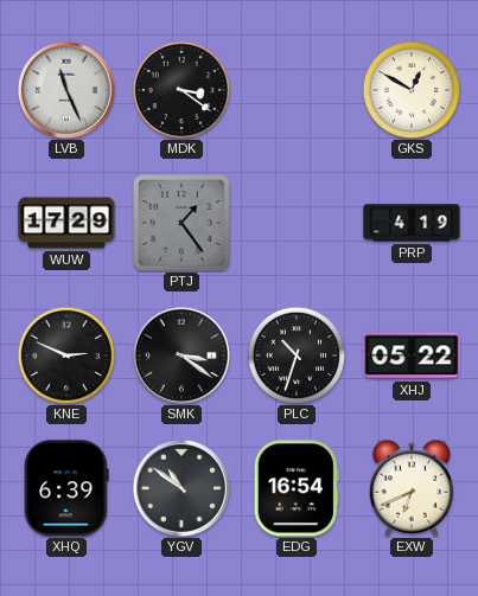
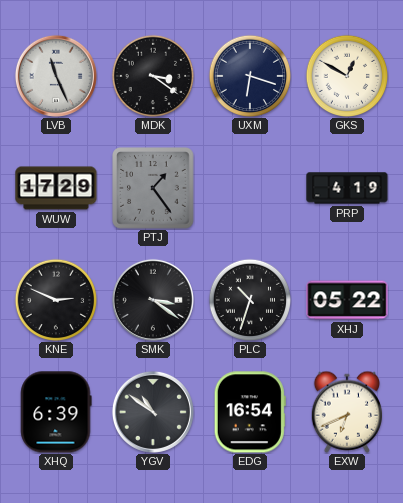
UXM: none -> 6:18
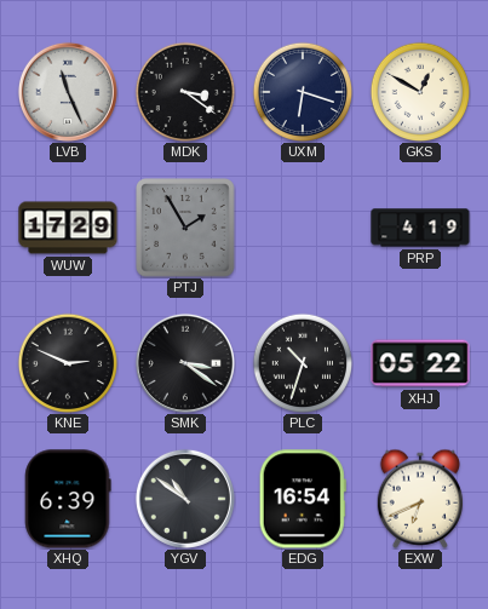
PTJ: 1:24 -> 1:55
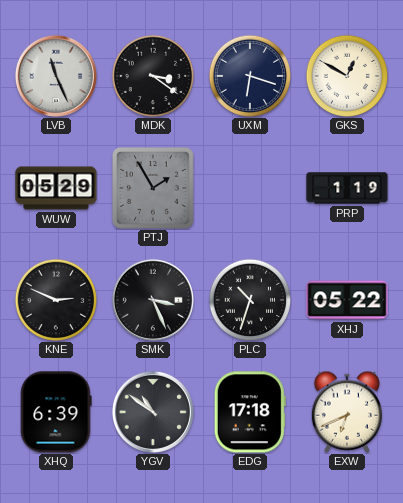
WUW: 17:29 -> 05:29
PRP: 4:19 -> 1:19
SMK: 3:21 -> 3:26
EDG: 16:54 -> 17:18
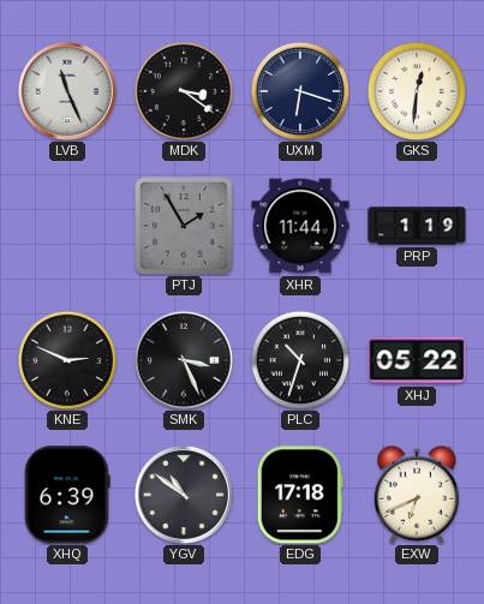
GKS: 12:50 -> 12:31
WUW: 05:29 -> none
XHR: none -> 11:44
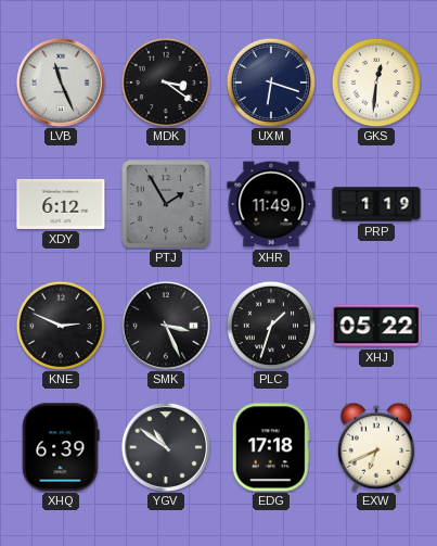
XDY: none -> 6:12
XHR: 11:44 -> 11:49
PLC: 10:33 -> 1:33
